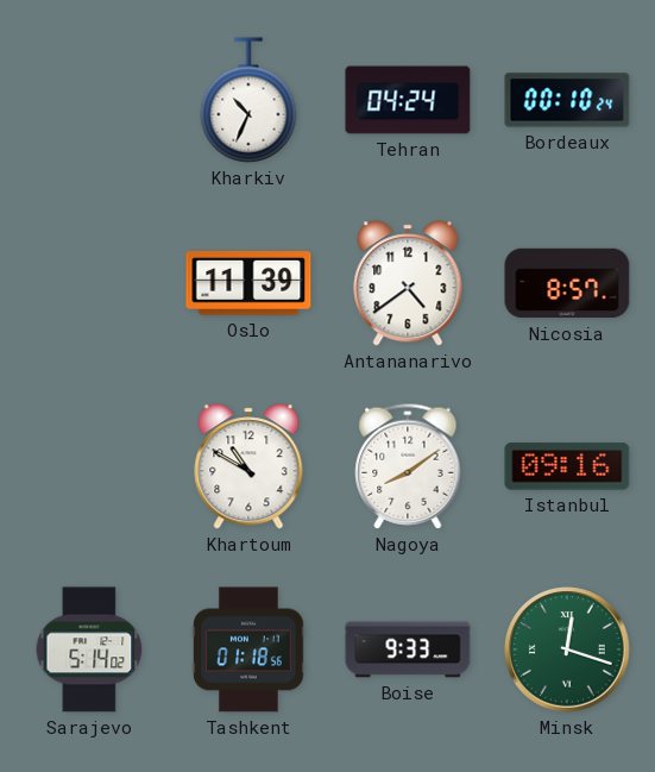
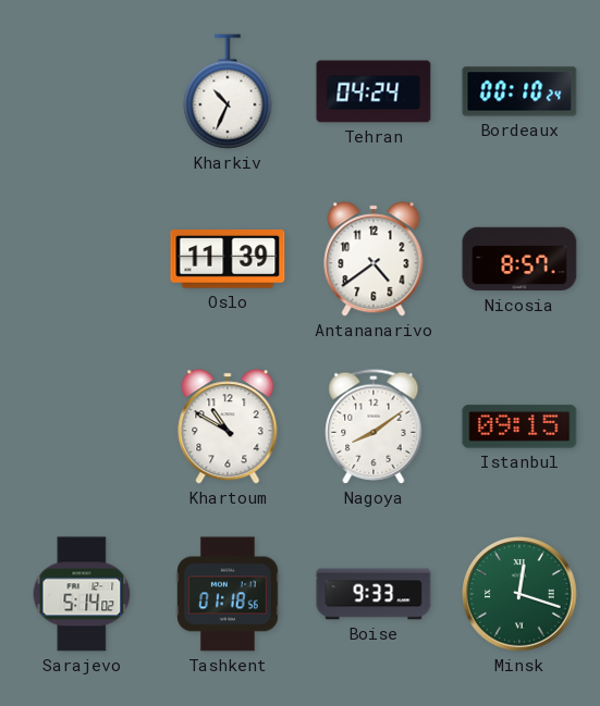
Istanbul: 09:16 -> 09:15
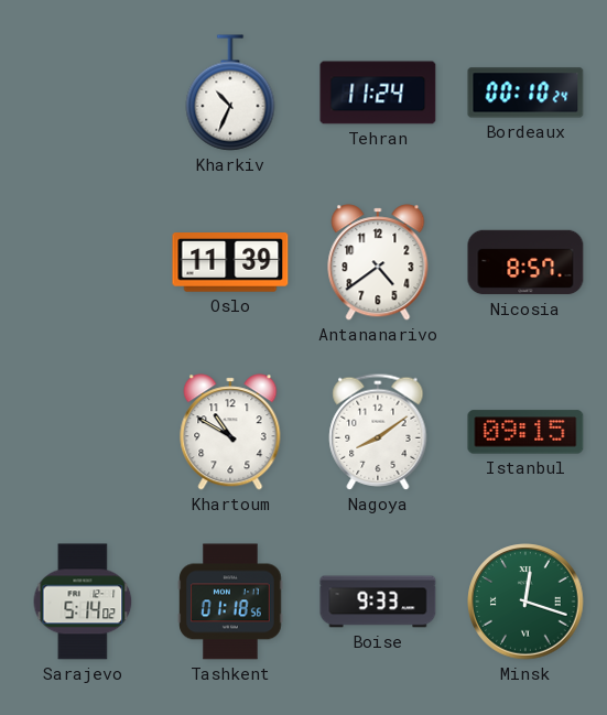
Tehran: 04:24 -> 11:24
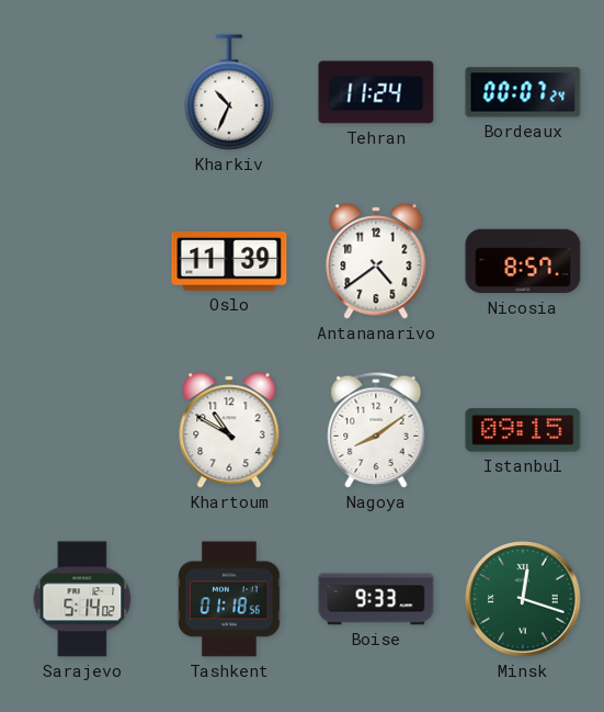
Bordeaux: 00:10 -> 00:07
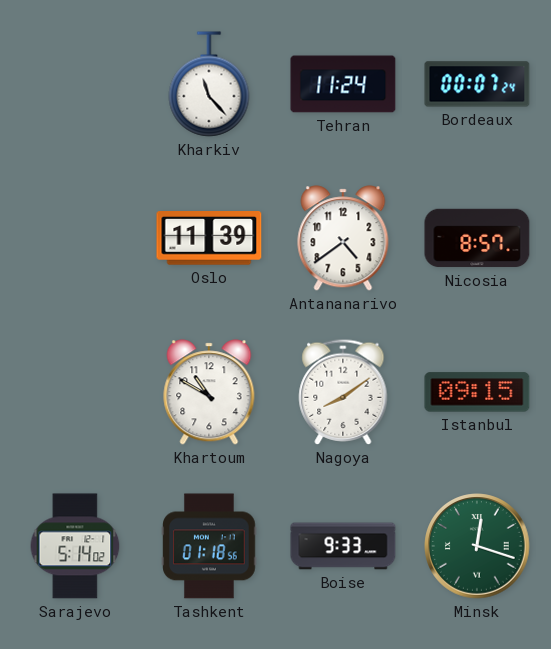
Kharkiv: 10:34 -> 11:23
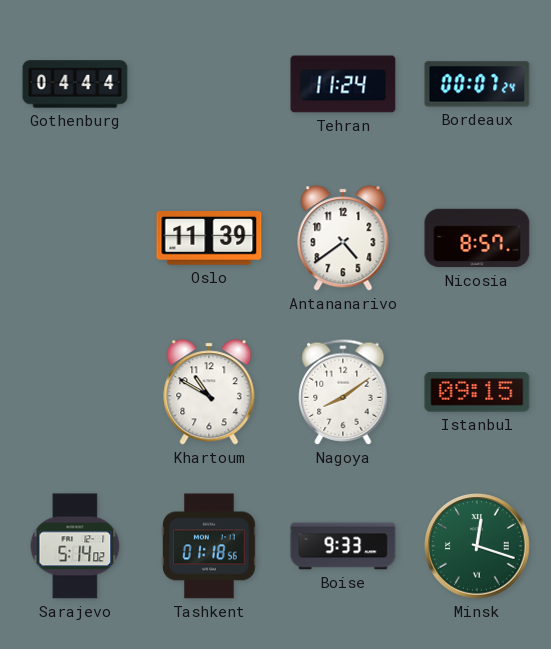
Gothenburg: none -> 04:44
Kharkiv: 11:23 -> none
